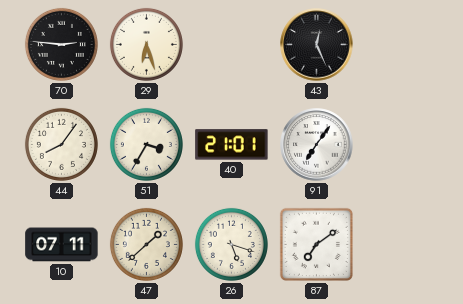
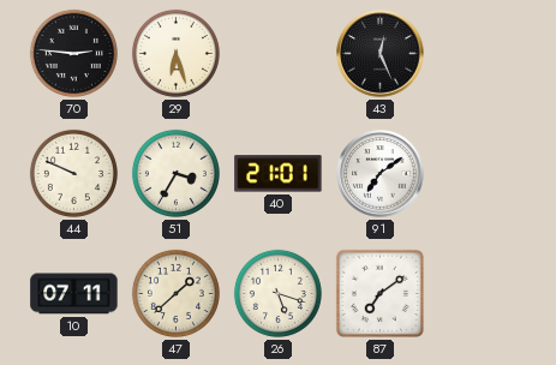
44: 8:06 -> 9:49
91: 7:06 -> 7:09
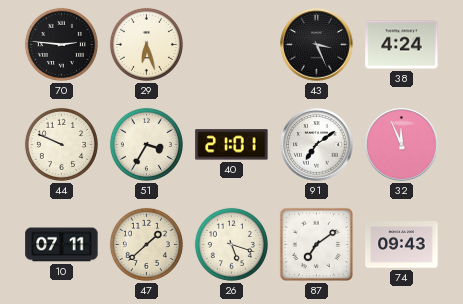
43: 12:26 -> 3:26
38: none -> 4:24
32: none -> 11:56
74: none -> 09:43
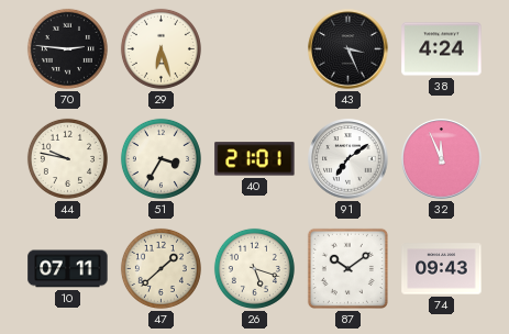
44: 9:49 -> 9:47
87: 7:09 -> 10:09
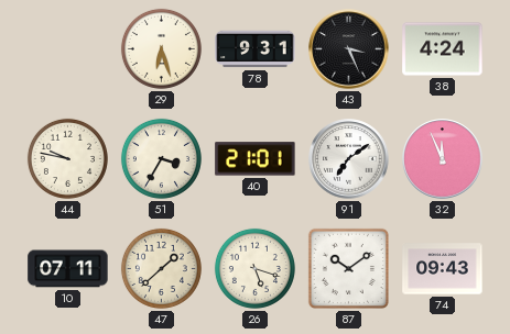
70: 2:46 -> none
78: none -> 9:31
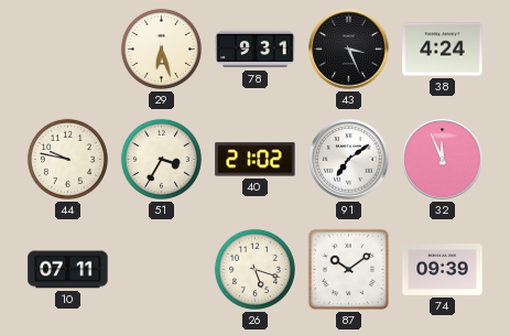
40: 21:01 -> 21:02
47: 1:38 -> none
74: 09:43 -> 09:39
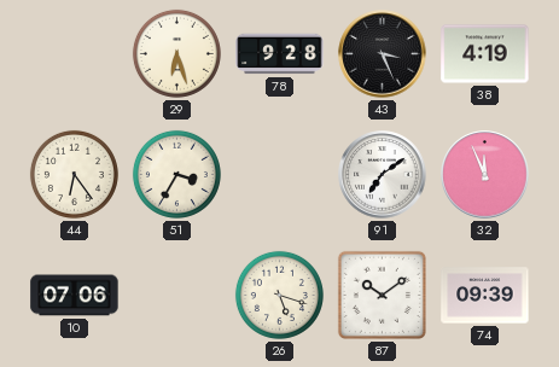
78: 9:31 -> 9:28
38: 4:24 -> 4:19
44: 9:47 -> 6:24
40: 21:02 -> none
10: 07:11 -> 07:06
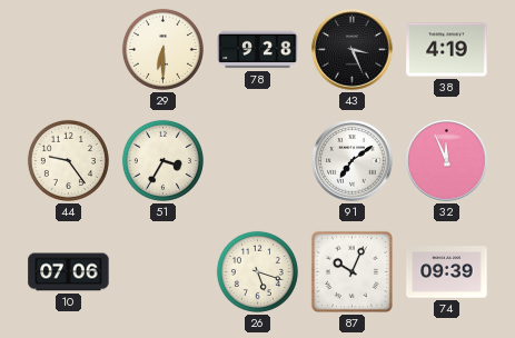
29: 6:27 -> 6:30
44: 6:24 -> 9:24
87: 10:09 -> 10:04
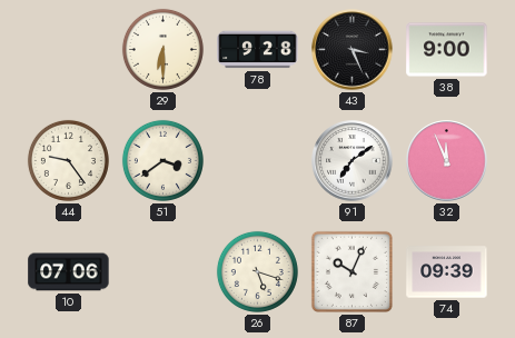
38: 4:19 -> 9:00
51: 3:35 -> 3:39
